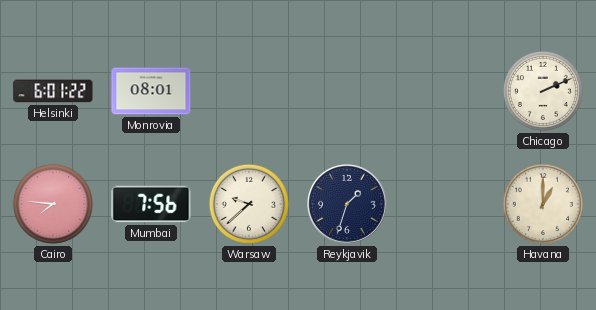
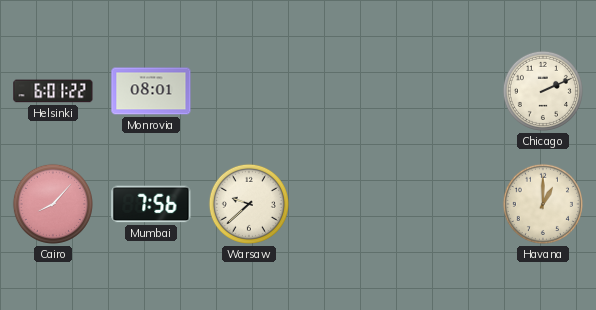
Cairo: 7:46 -> 8:07
Reykjavik: 1:33 -> none
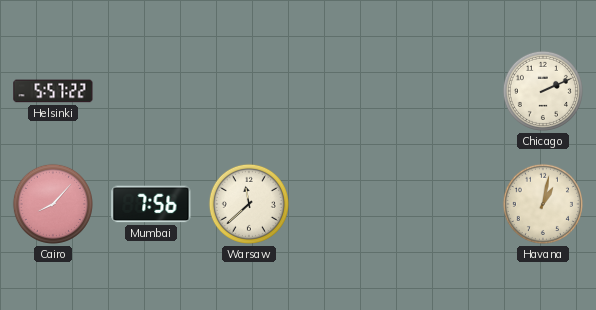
Helsinki: 6:01 -> 5:57
Monrovia: 08:01 -> none
Warsaw: 9:38 -> 11:38
Havana: 1:00 -> 1:02
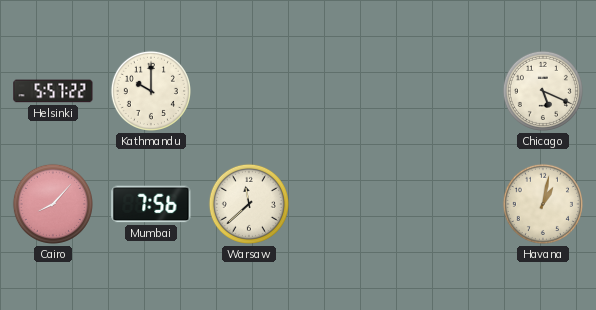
Kathmandu: none -> 10:00
Chicago: 2:11 -> 5:19
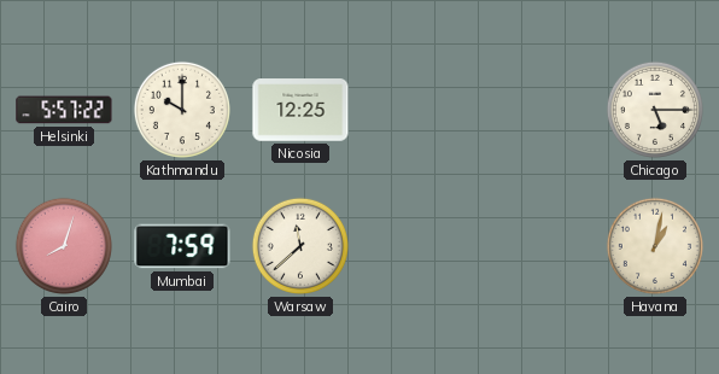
Nicosia: none -> 12:25
Chicago: 5:19 -> 5:15
Cairo: 8:07 -> 8:03
Mumbai: 7:56 -> 7:59
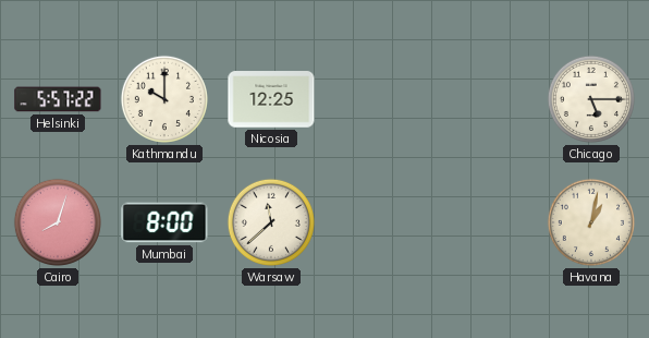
Mumbai: 7:59 -> 8:00
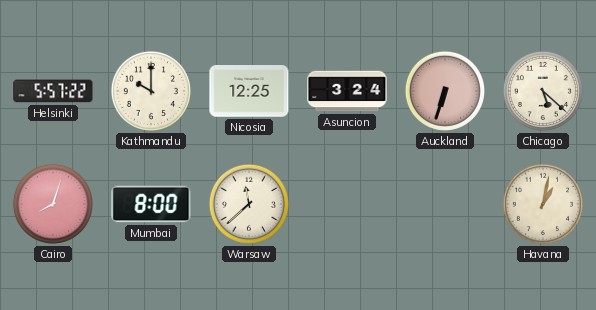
Asuncion: none -> 3:24
Auckland: none -> 6:33
Chicago: 5:15 -> 5:22
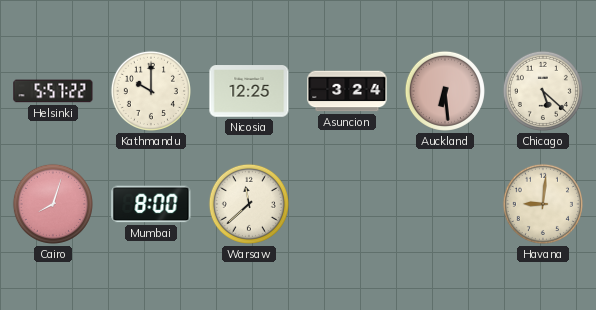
Auckland: 6:33 -> 6:29
Havana: 1:02 -> 9:01
